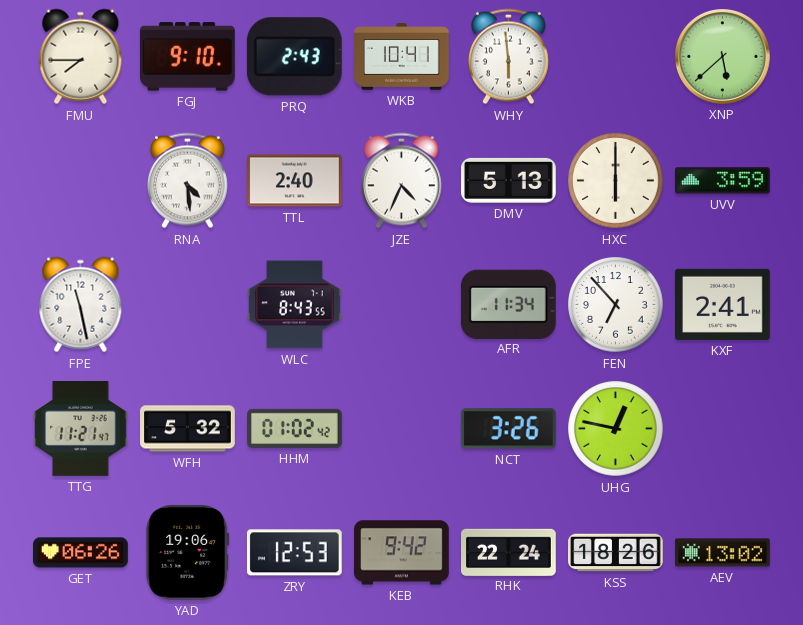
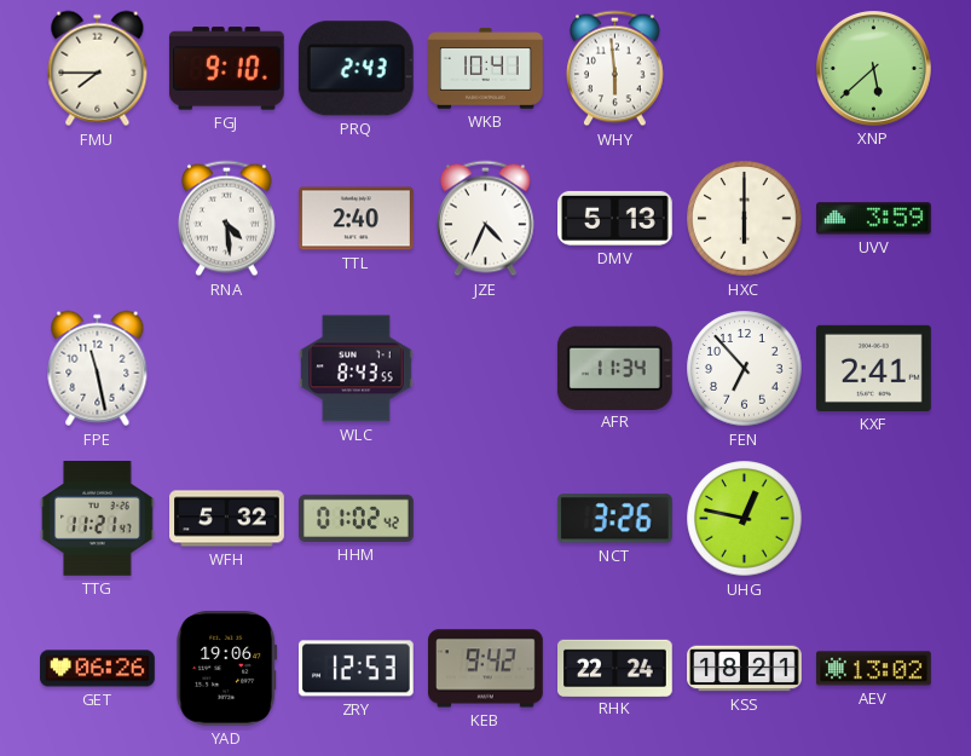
KSS: 18:26 -> 18:21
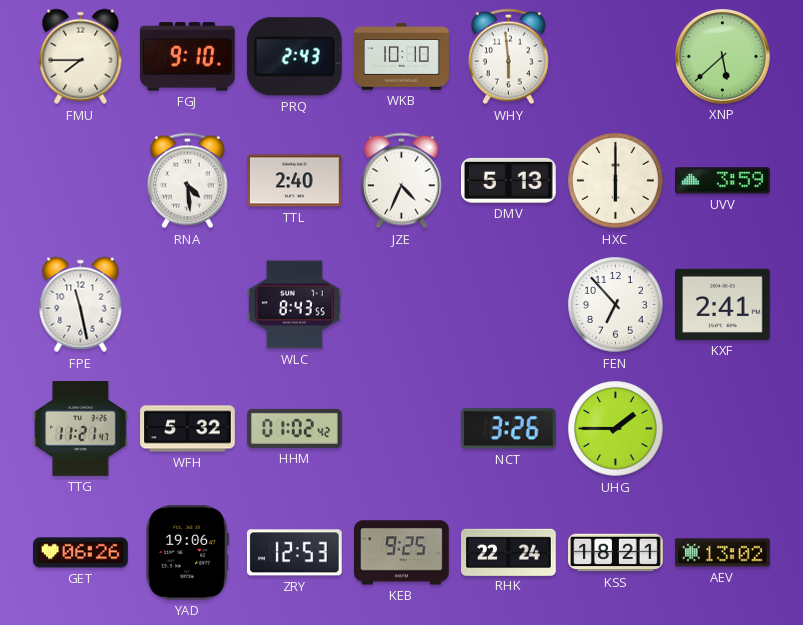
WKB: 10:41 -> 10:10
AFR: 11:34 -> none
UHG: 12:47 -> 1:45
KEB: 9:42 -> 9:25
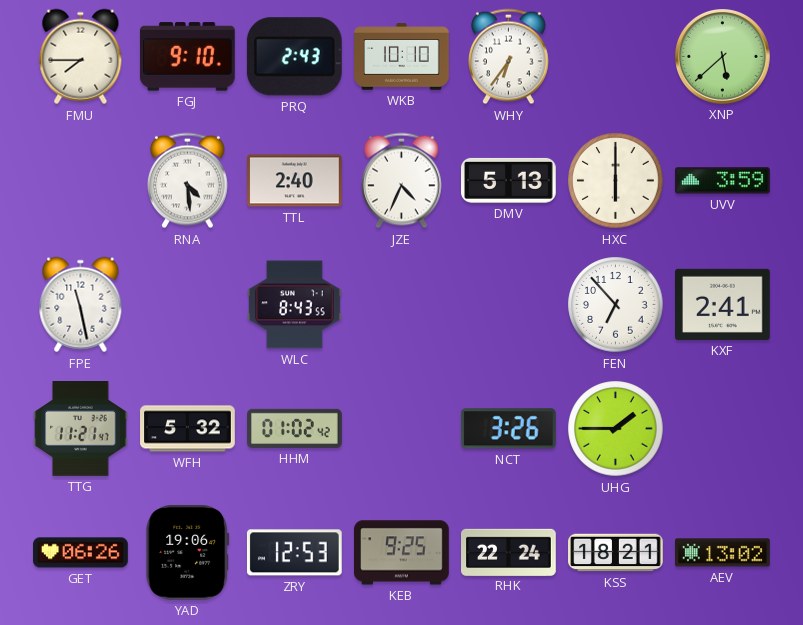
WHY: 5:59 -> 6:36
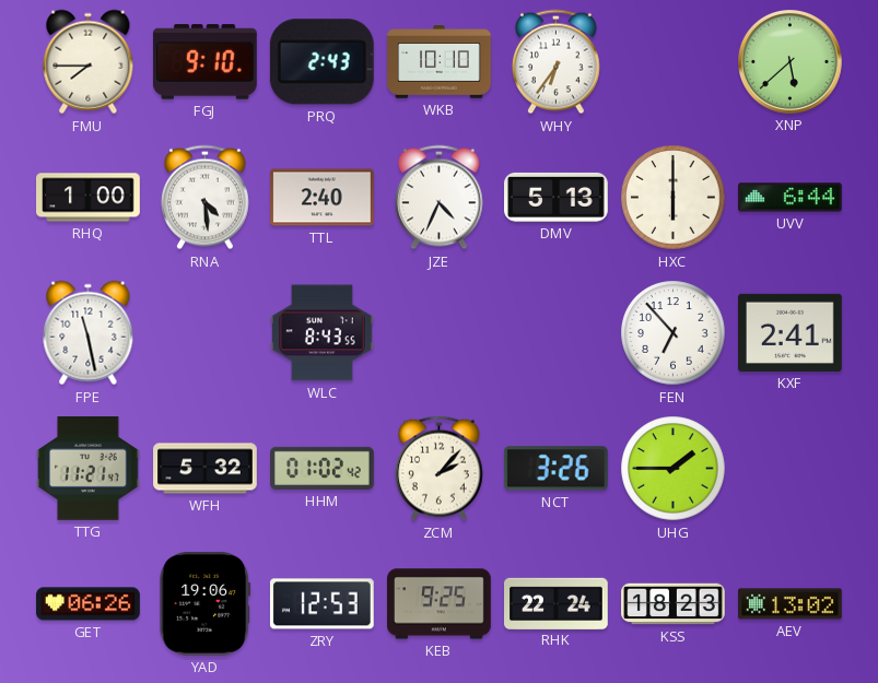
RHQ: none -> 1:00
UVV: 3:59 -> 6:44
ZCM: none -> 2:07
KSS: 18:21 -> 18:23
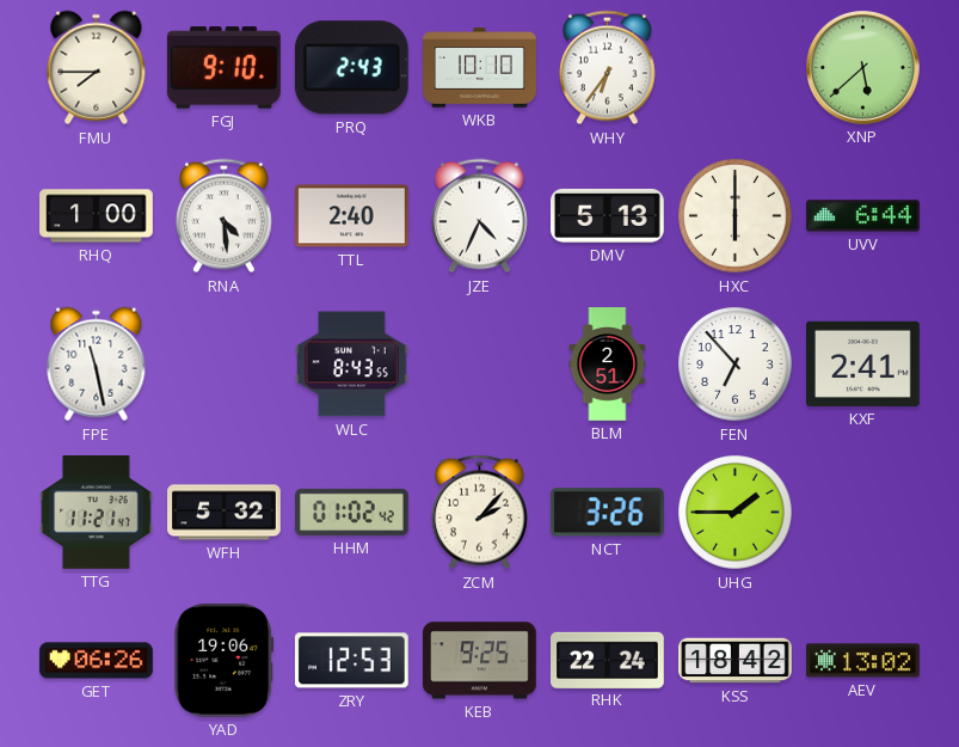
BLM: none -> 2:51
KSS: 18:23 -> 18:42
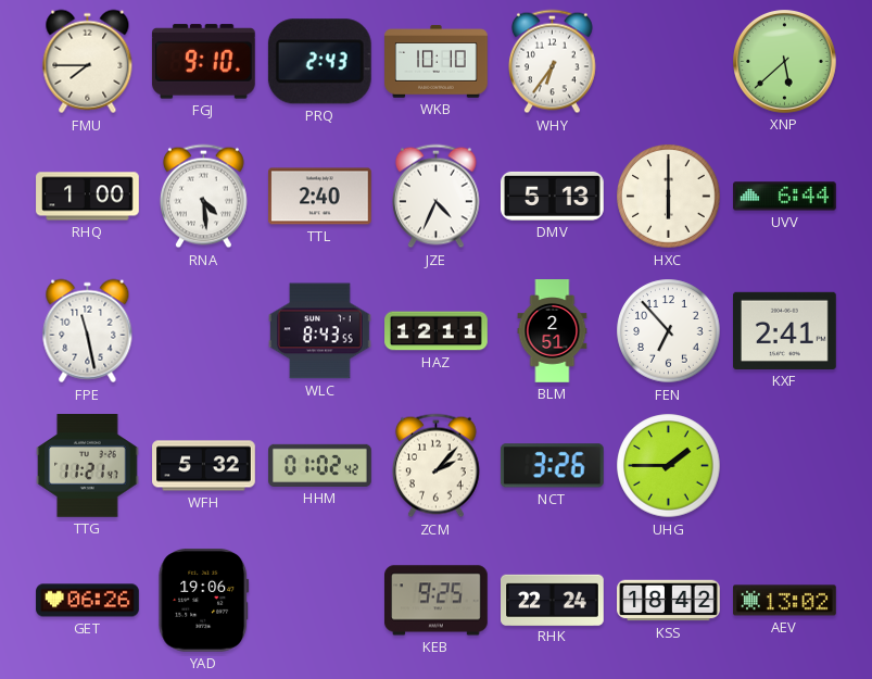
HAZ: none -> 12:11
ZRY: 12:53 -> none
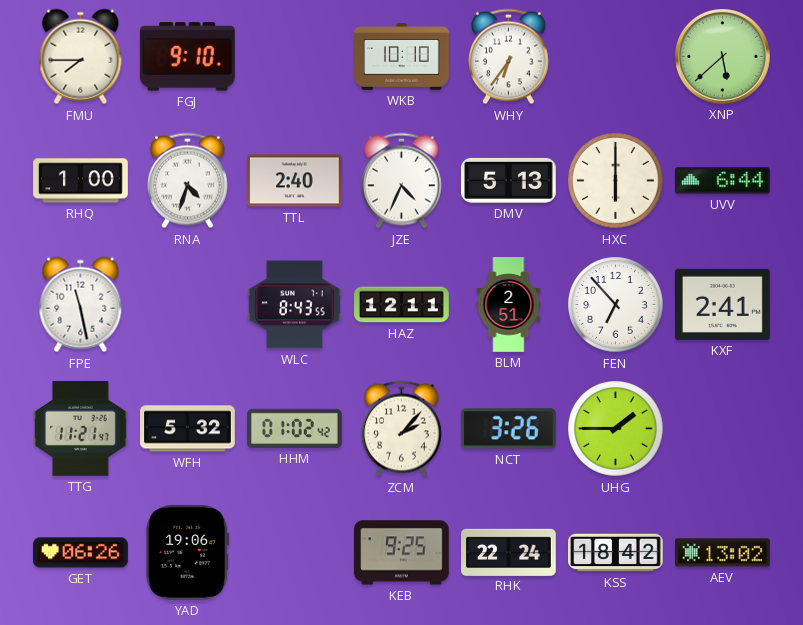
PRQ: 2:43 -> none
RNA: 4:29 -> 4:33
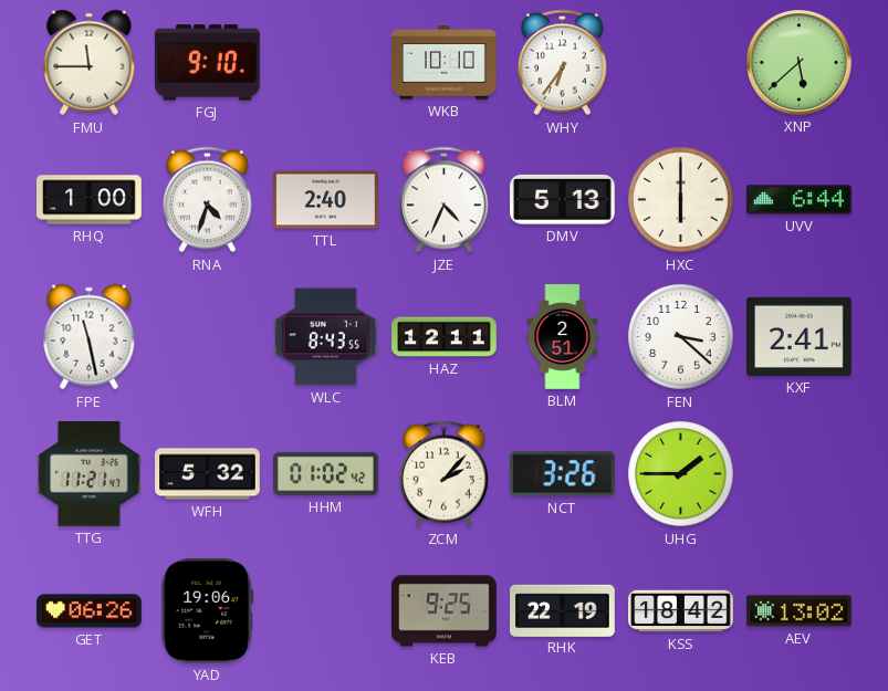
FMU: 7:45 -> 11:45
FEN: 6:53 -> 3:22
RHK: 22:24 -> 22:19
